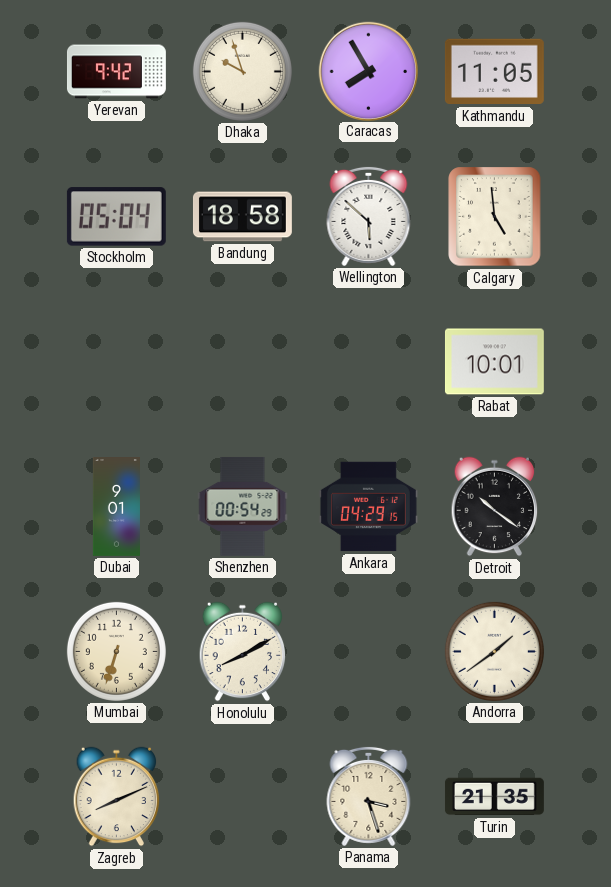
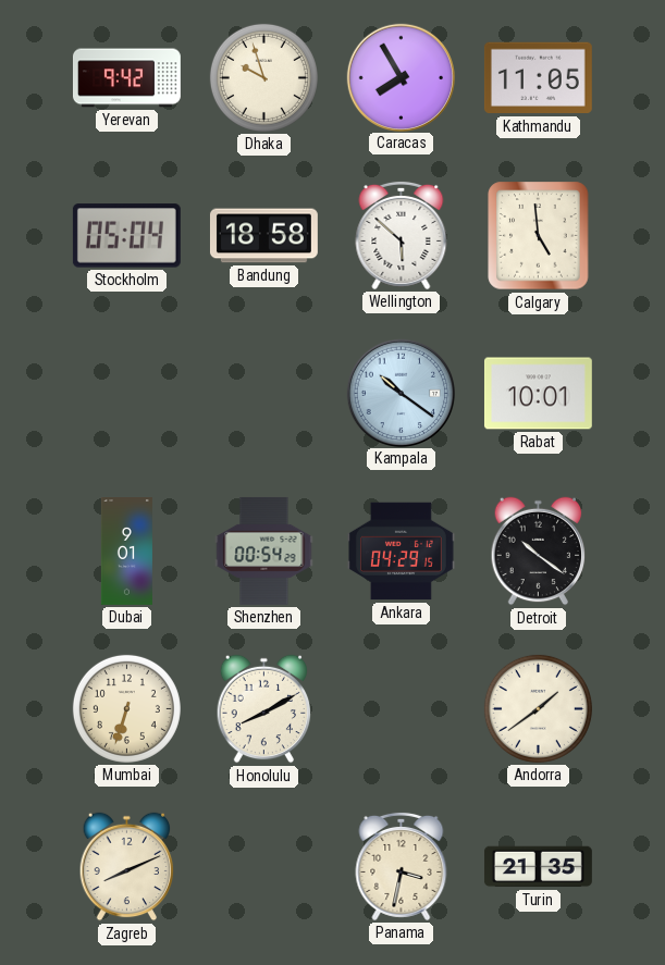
Kampala: none -> 10:21
Panama: 3:27 -> 3:32
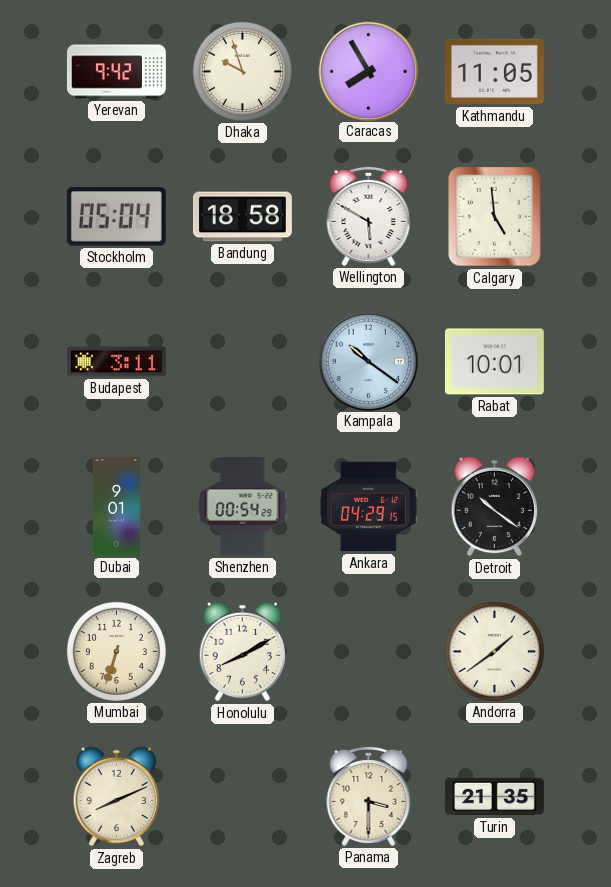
Wellington: 5:52 -> 5:50
Budapest: none -> 3:11
Panama: 3:32 -> 3:30
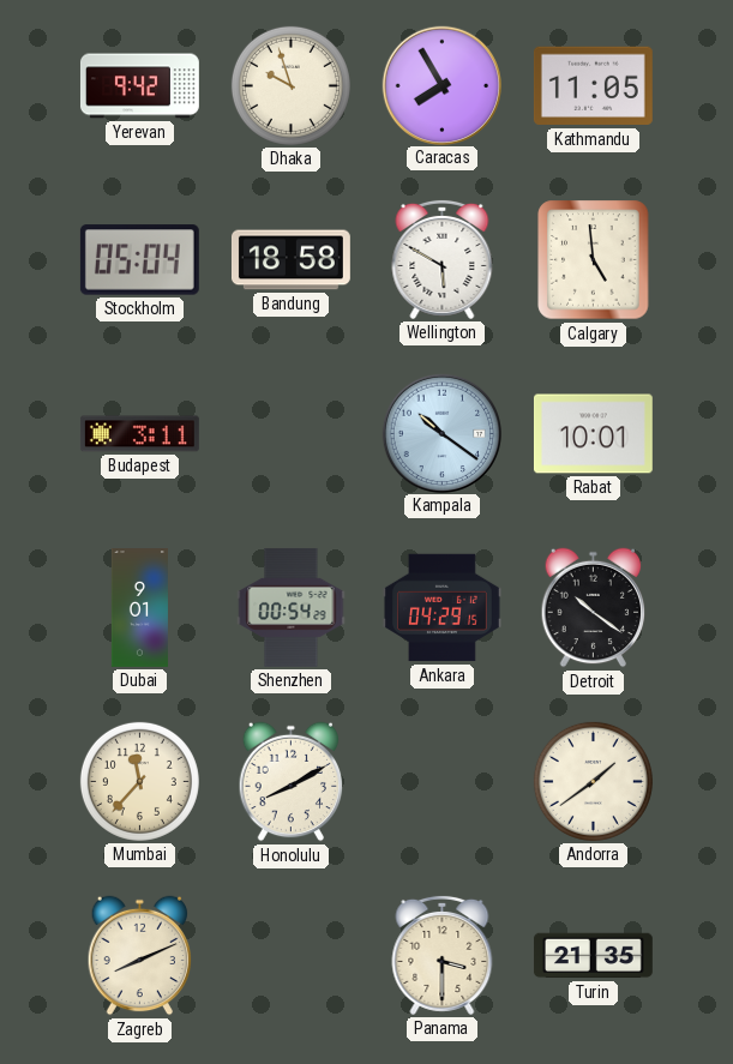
Mumbai: 6:33 -> 11:37
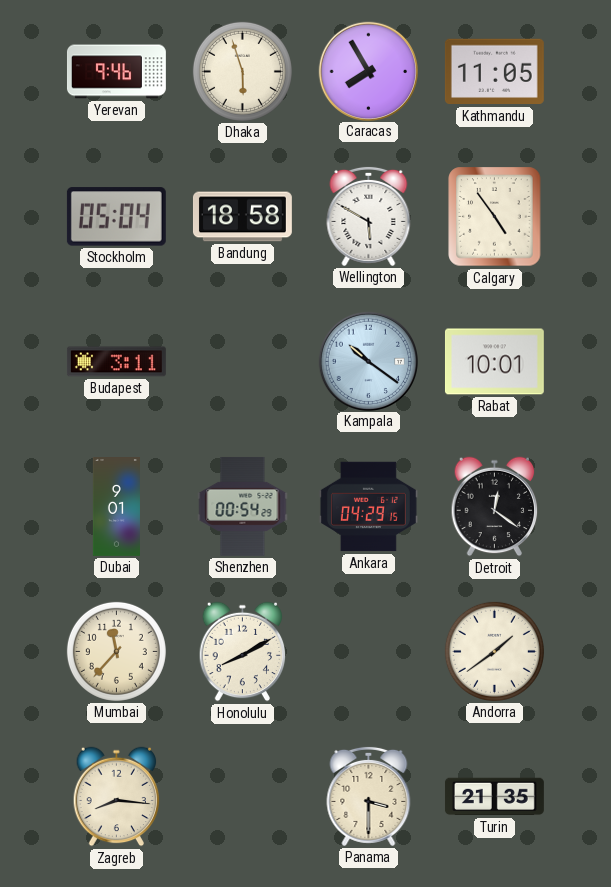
Yerevan: 9:42 -> 9:46
Dhaka: 9:57 -> 5:57
Calgary: 4:59 -> 4:54
Detroit: 10:21 -> 12:21
Zagreb: 8:11 -> 8:16
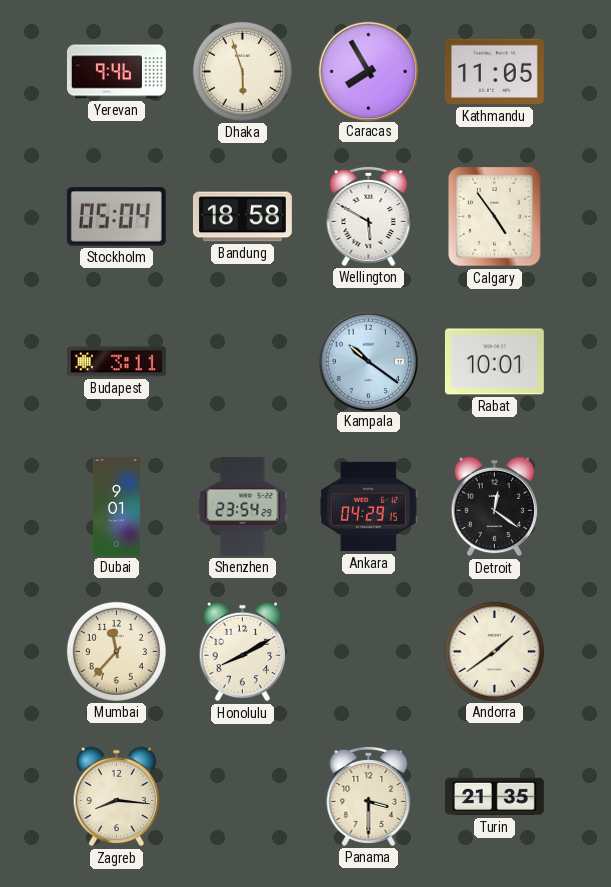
Shenzhen: 00:54 -> 23:54
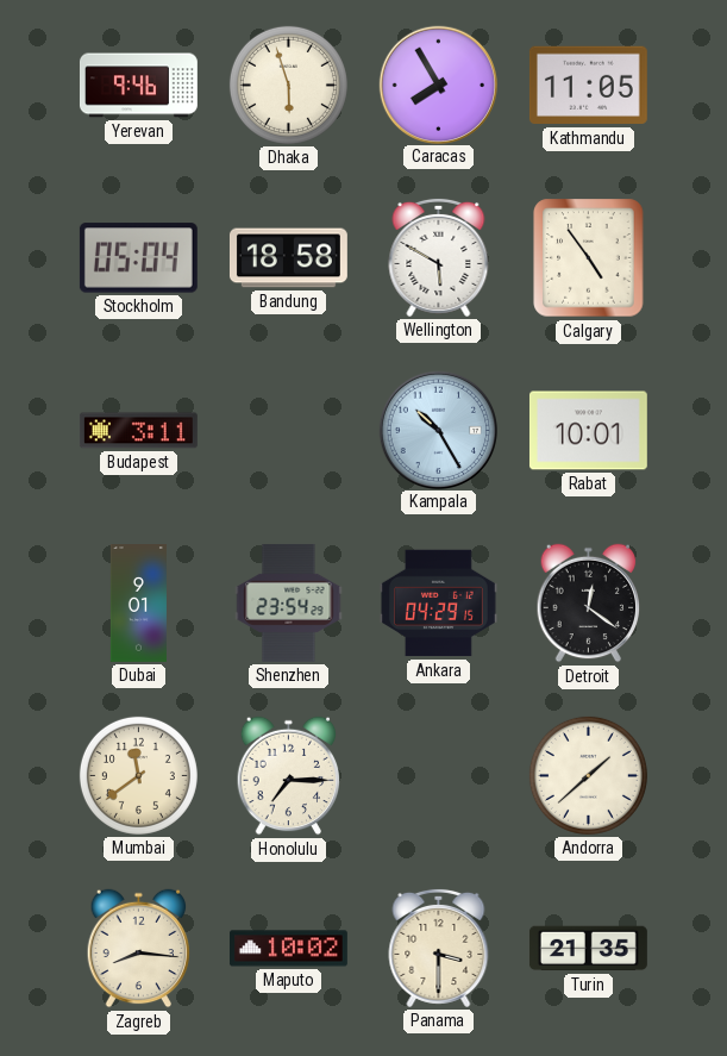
Kampala: 10:21 -> 10:25
Mumbai: 11:37 -> 11:39
Honolulu: 8:10 -> 7:15
Andorra: 1:39 -> 1:38
Maputo: none -> 10:02
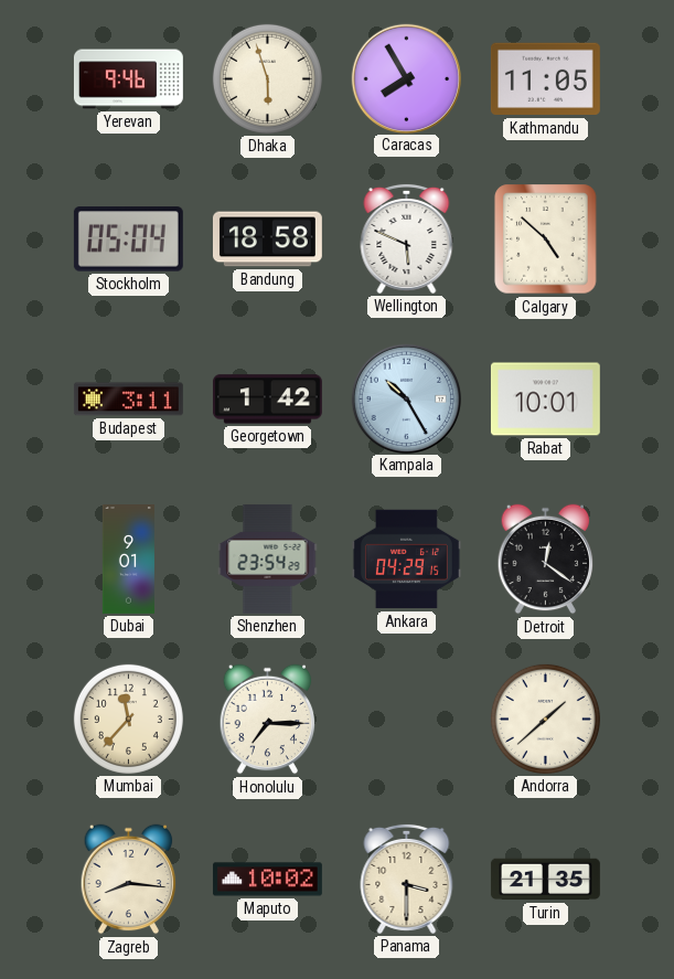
Wellington: 5:50 -> 5:49
Calgary: 4:54 -> 4:52
Georgetown: none -> 1:42
Mumbai: 11:39 -> 11:37
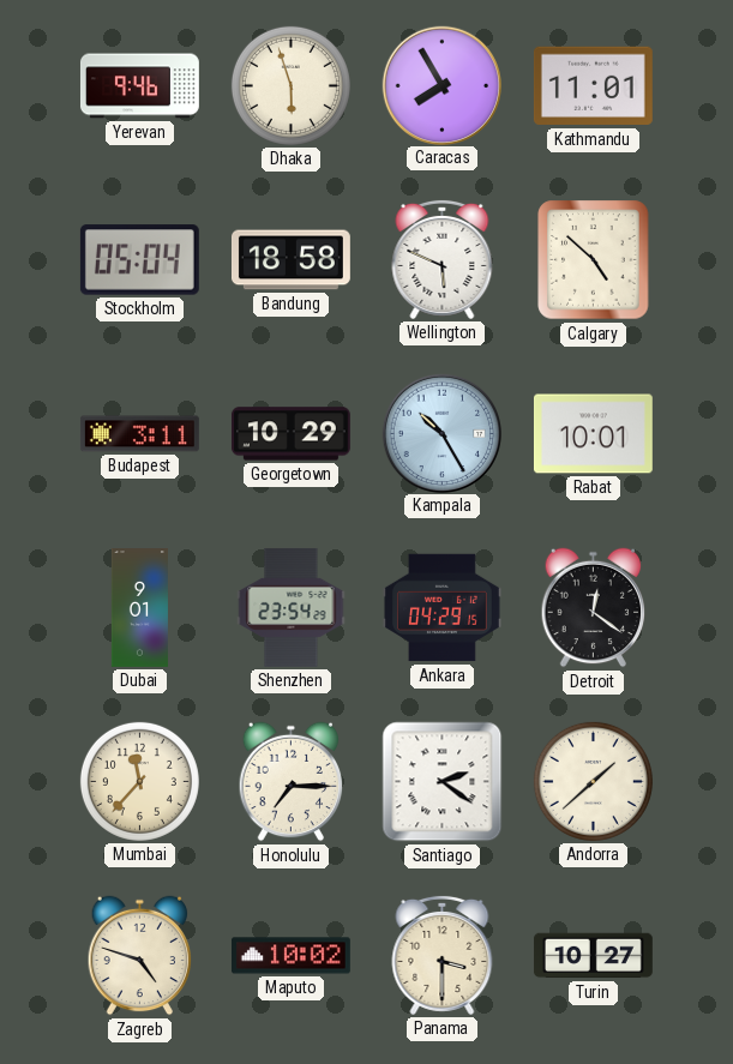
Kathmandu: 11:05 -> 11:01
Georgetown: 1:42 -> 10:29
Santiago: none -> 2:21
Zagreb: 8:16 -> 4:48
Turin: 21:35 -> 10:27
